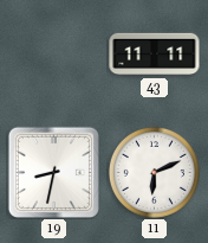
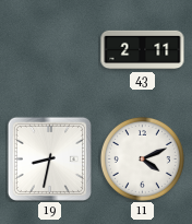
43: 11:11 -> 2:11
11: 6:11 -> 4:11
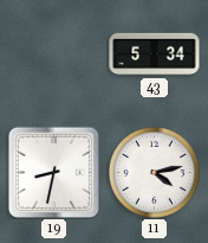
43: 2:11 -> 5:34
11: 4:11 -> 4:13
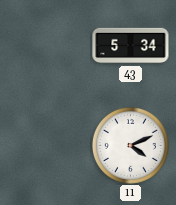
19: 8:32 -> none
11: 4:13 -> 4:11
